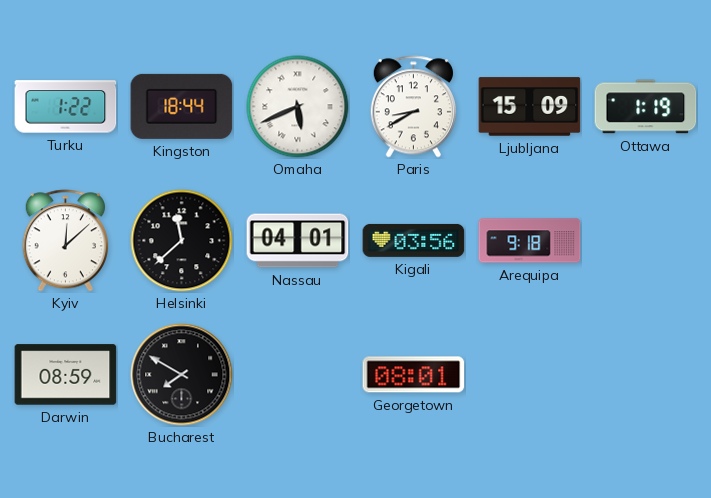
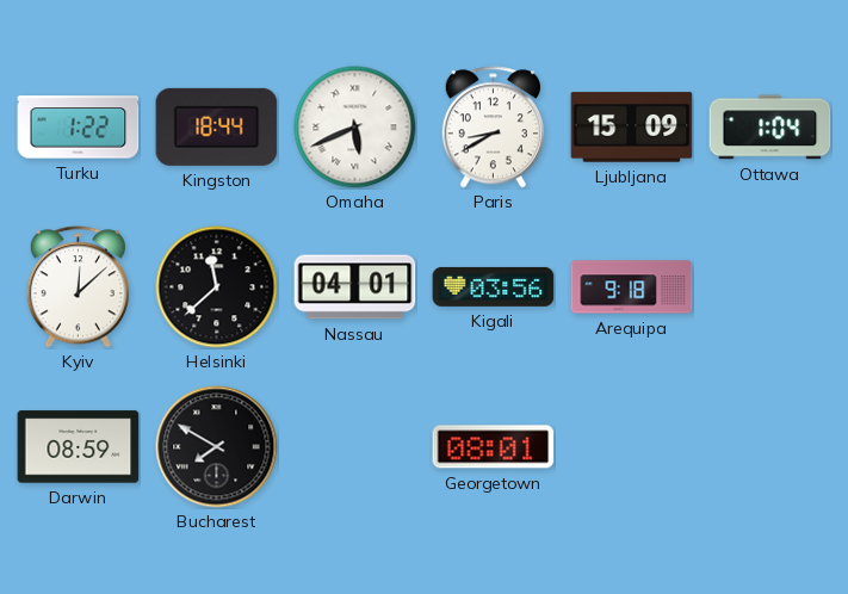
Ottawa: 1:19 -> 1:04
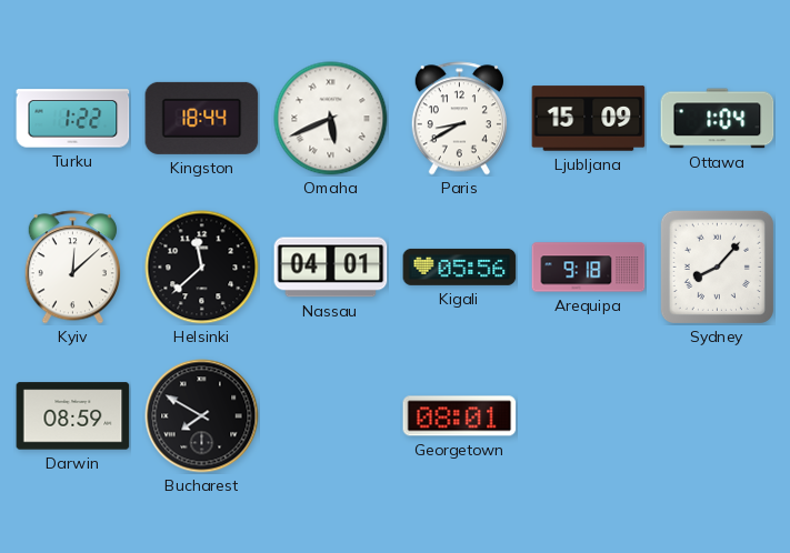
Kigali: 03:56 -> 05:56
Sydney: none -> 8:07
